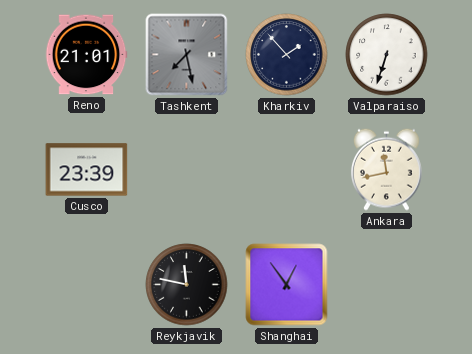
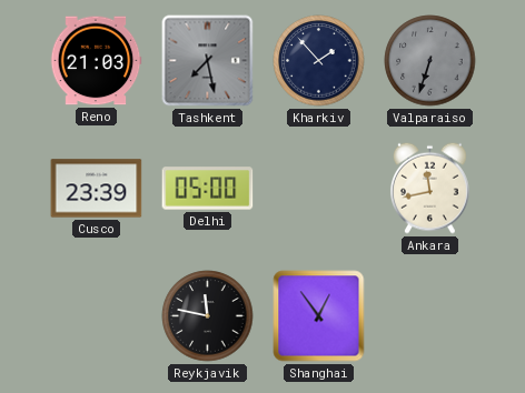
Reno: 21:01 -> 21:03
Valparaiso dial: white -> grey
Delhi: none -> 05:00
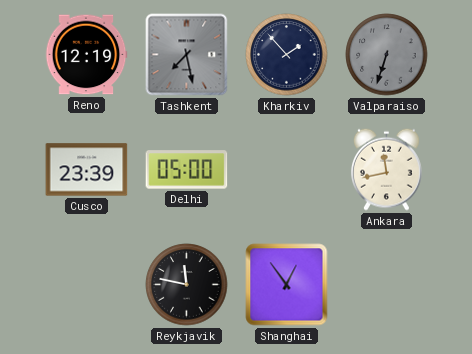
Reno: 21:03 -> 12:19
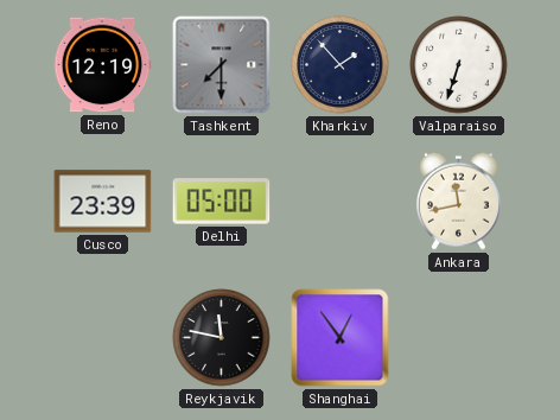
Tashkent: 7:28 -> 7:30
Valparaiso dial: grey -> white
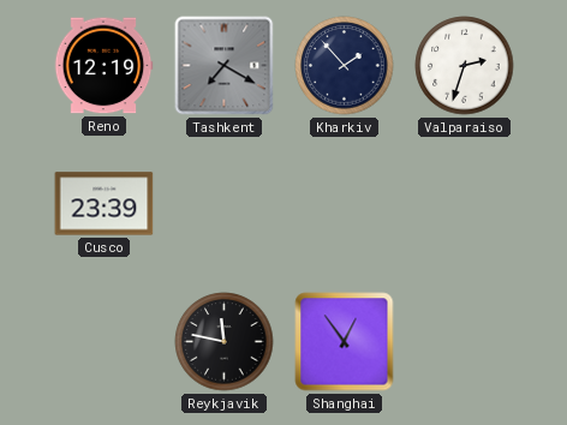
Tashkent: 7:30 -> 7:20
Valparaiso: 6:33 -> 2:33
Delhi: 05:00 -> none
Ankara: 11:43 -> none
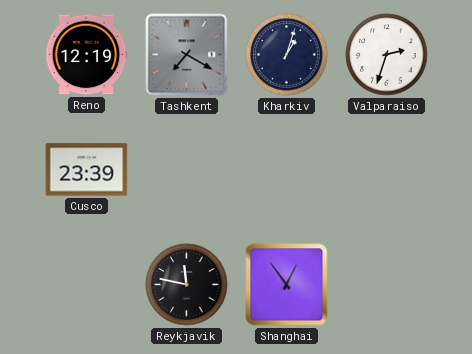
Kharkiv: 1:53 -> 1:03
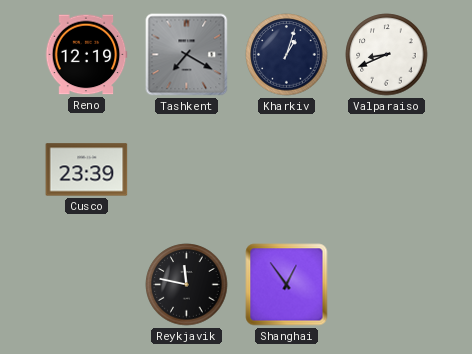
Valparaiso: 2:33 -> 8:41
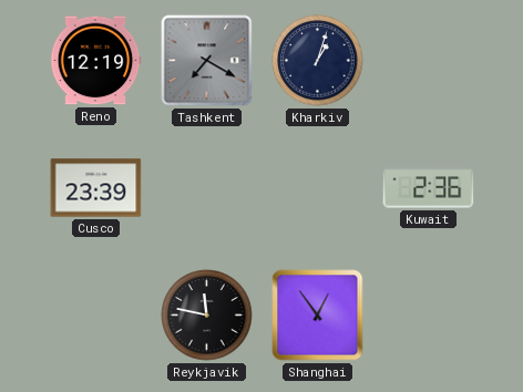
Valparaiso: 8:41 -> none
Kuwait: none -> 2:36
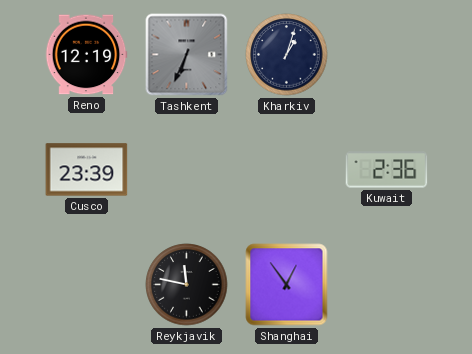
Tashkent: 7:20 -> 6:34
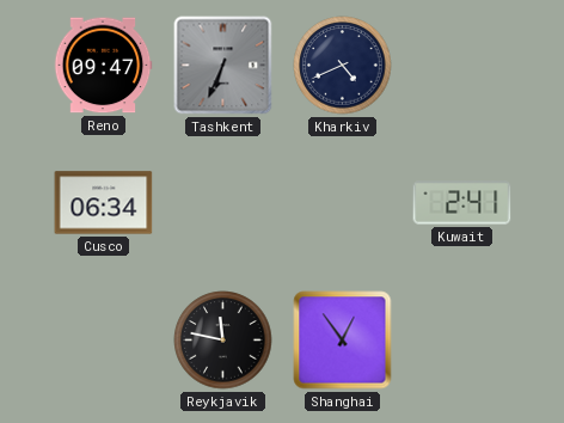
Reno: 12:19 -> 09:47
Kharkiv: 1:03 -> 4:41
Cusco: 23:39 -> 06:34
Kuwait: 2:36 -> 2:41
